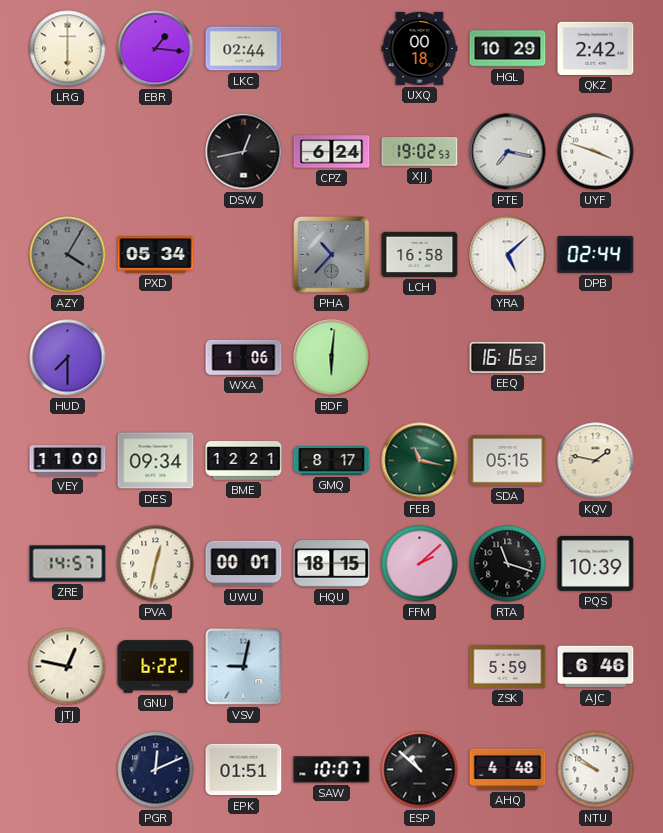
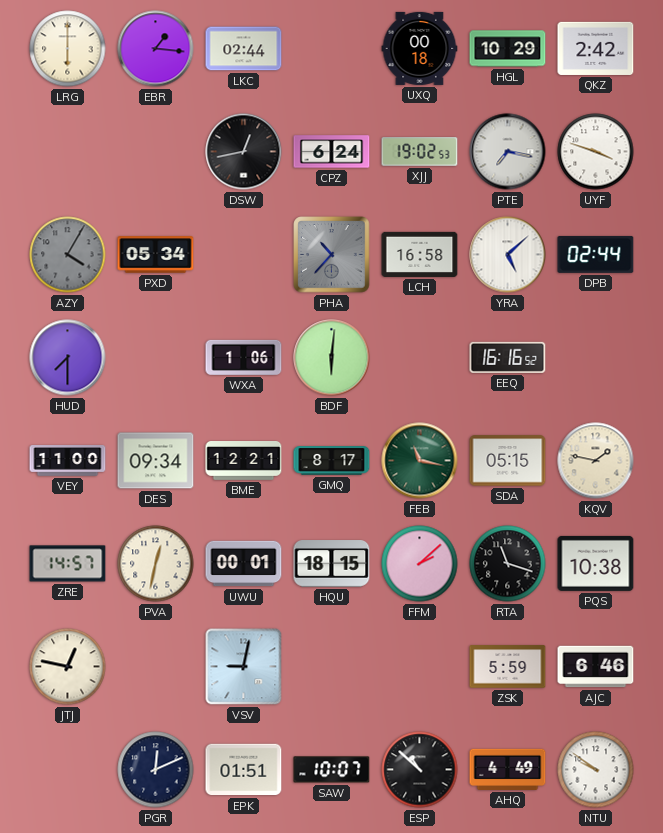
PQS: 10:39 -> 10:38
GNU: 6:22 -> none
AHQ: 4:48 -> 4:49
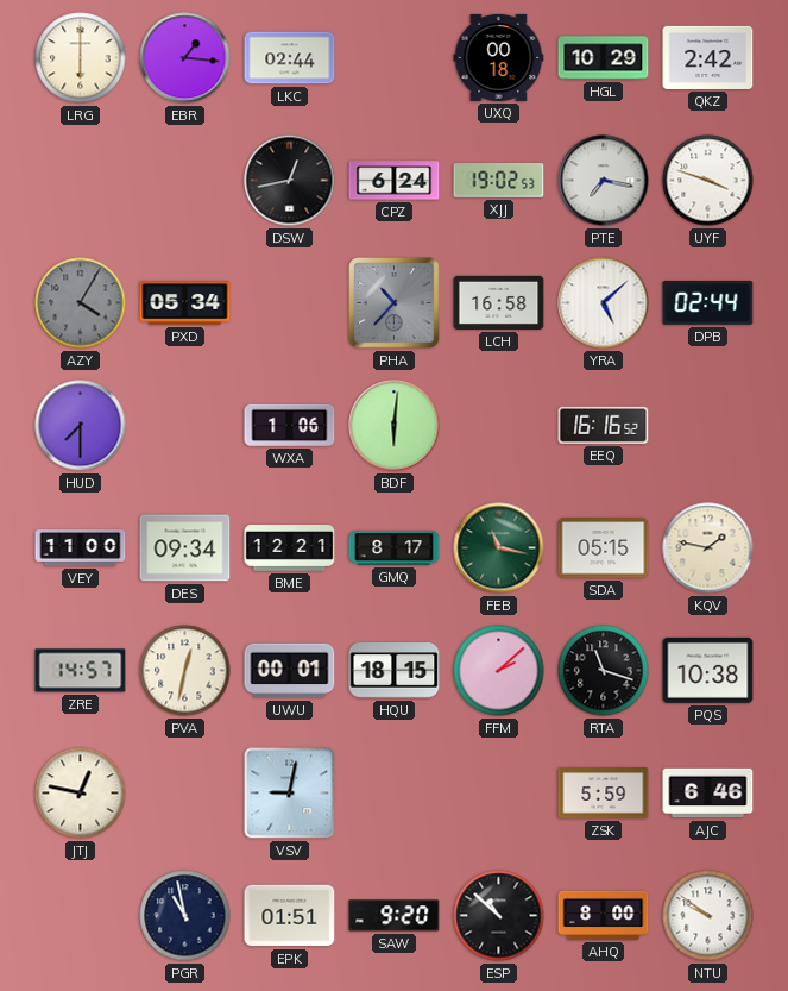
PGR: 12:11 -> 10:58
SAW: 10:07 -> 9:20
AHQ: 4:49 -> 8:00
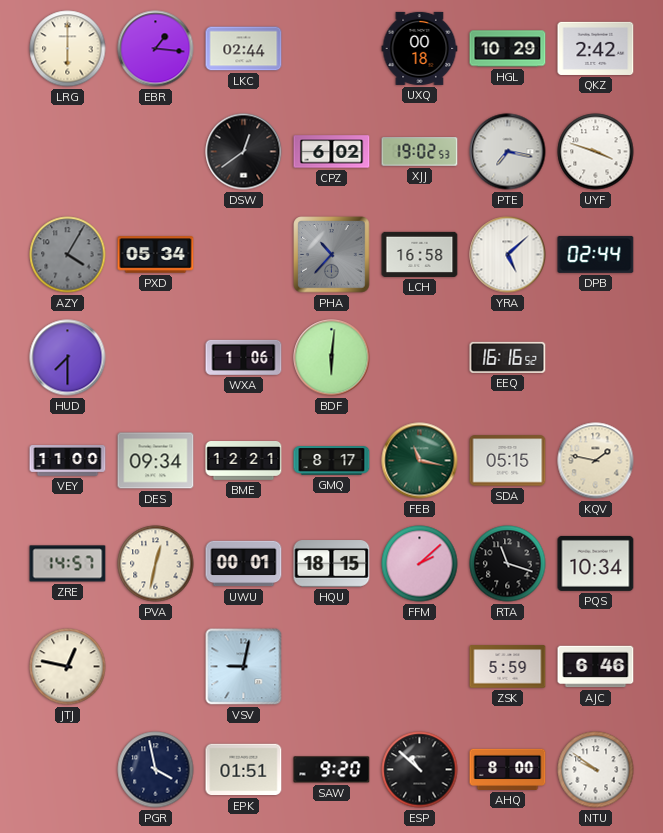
DSW: 12:43 -> 12:39
CPZ: 6:24 -> 6:02
PQS: 10:38 -> 10:34
PGR: 10:58 -> 3:58
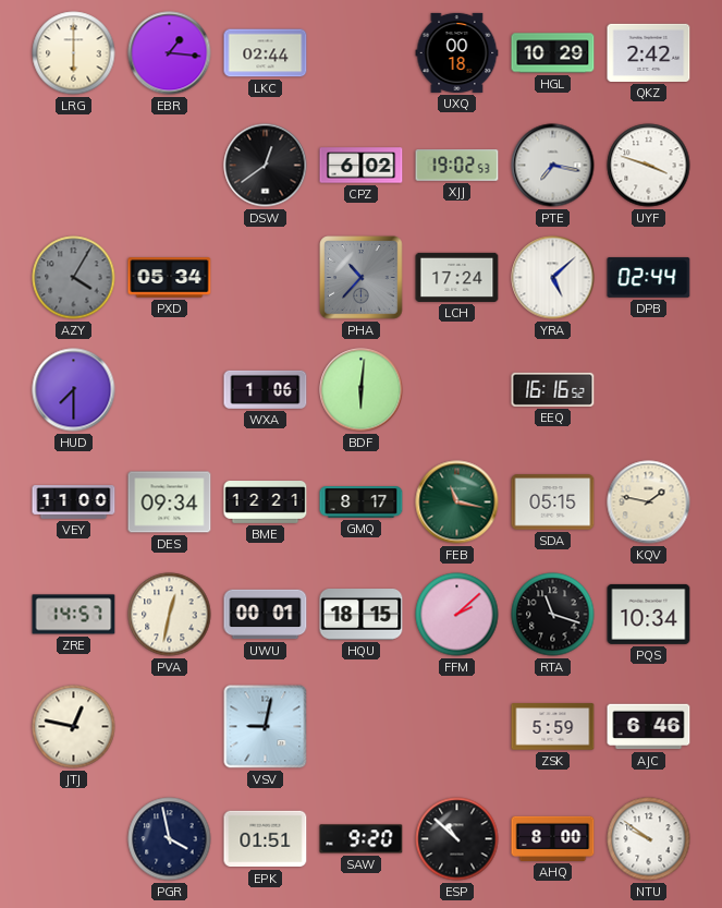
LCH: 16:58 -> 17:24
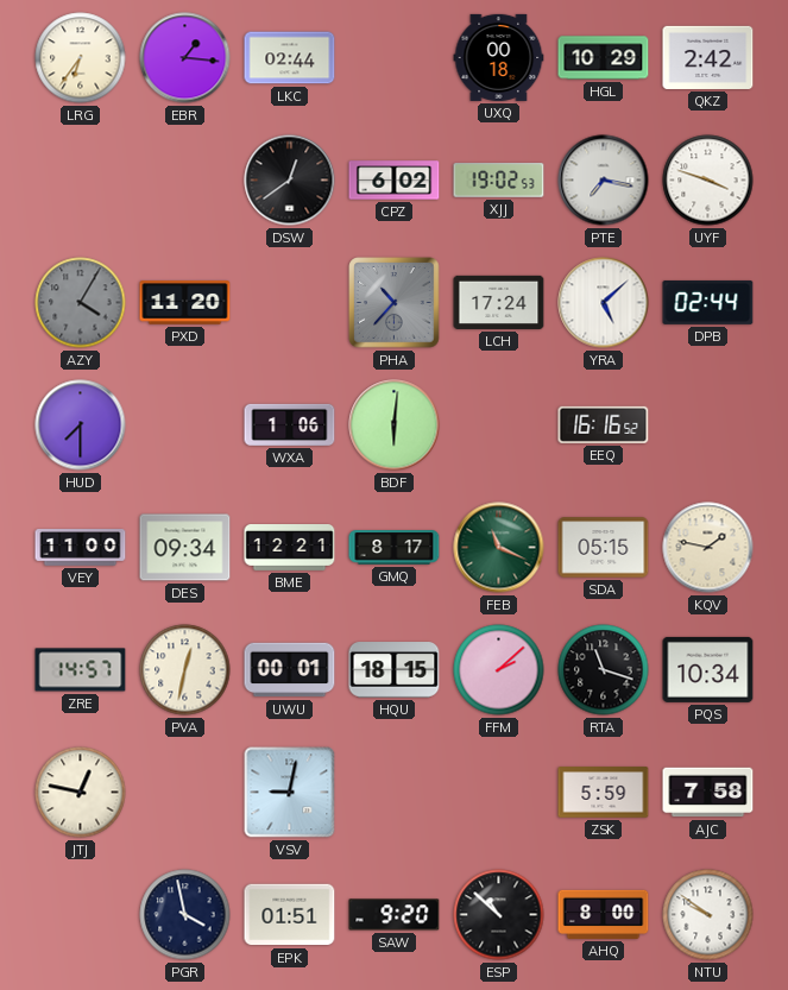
LRG: 6:00 -> 6:36
PXD: 05:34 -> 11:20
FEB: 11:17 -> 11:19
AJC: 6:46 -> 7:58
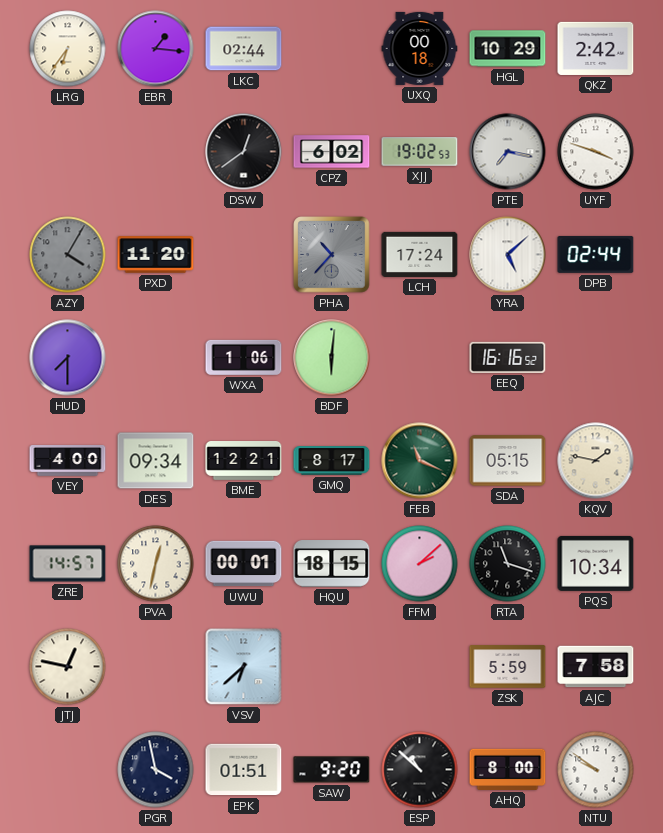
VEY: 11:00 -> 4:00
VSV: 9:02 -> 6:38
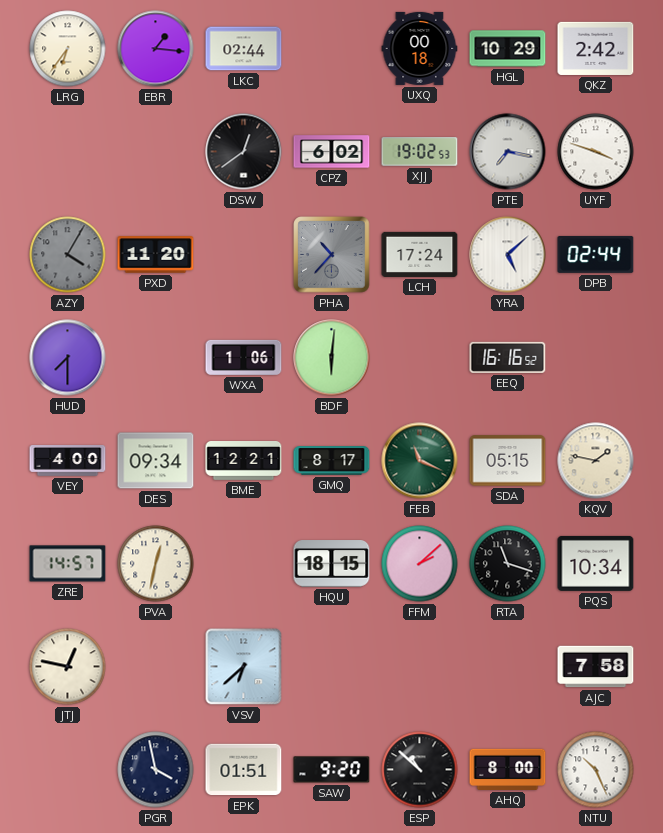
UWU: 00:01 -> none
ZSK: 5:59 -> none
NTU: 9:51 -> 10:26
